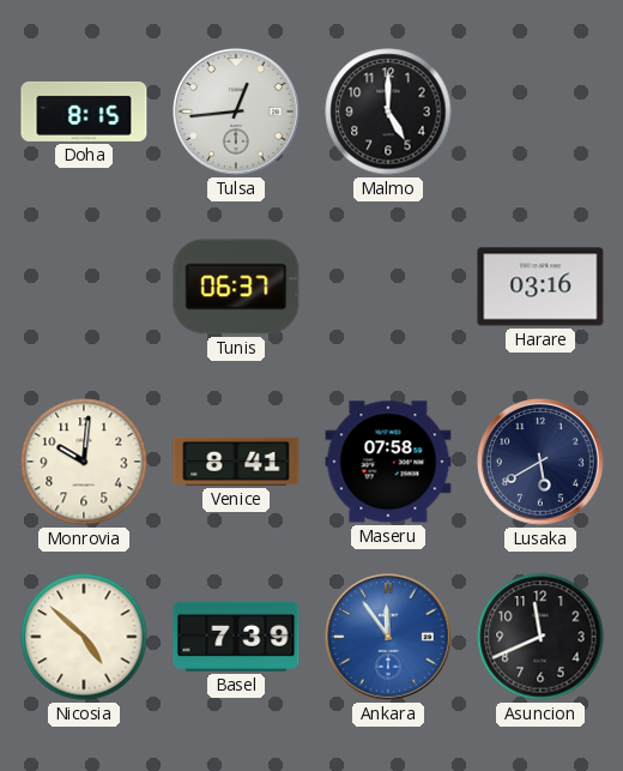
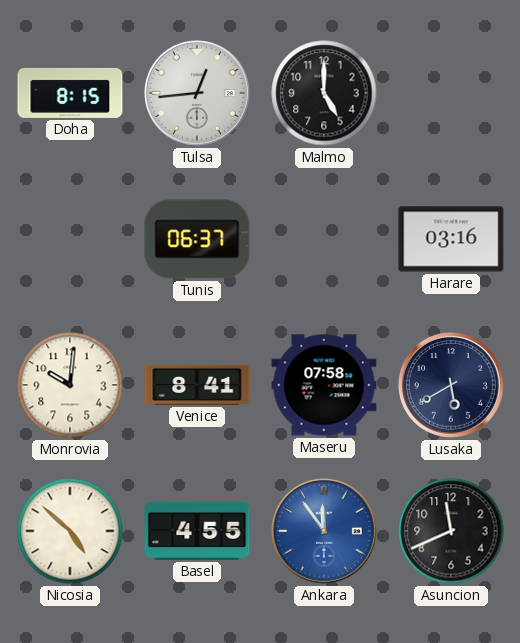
Basel: 7:39 -> 4:55
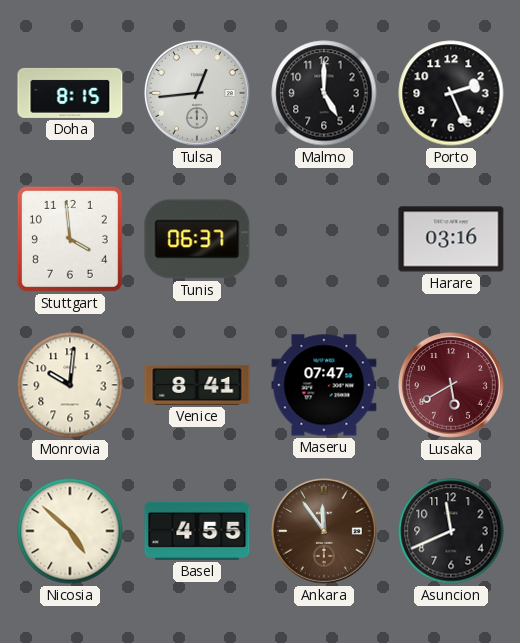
Porto: none -> 2:26
Stuttgart: none -> 3:59
Maseru: 07:58 -> 07:47
Lusaka dial: navy -> burgundy
Ankara dial: blue -> brown
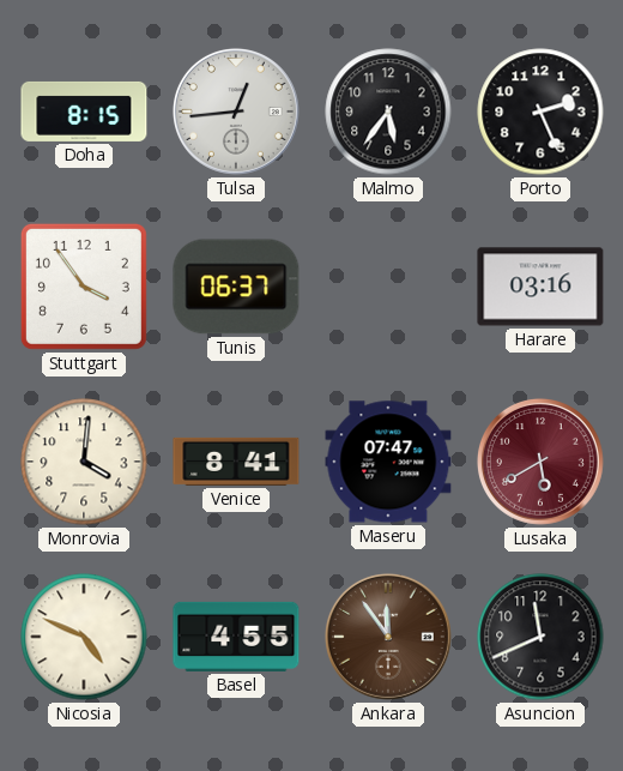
Malmo: 5:00 -> 5:36
Stuttgart: 3:59 -> 3:54
Monrovia: 10:01 -> 4:01
Nicosia: 4:52 -> 4:49
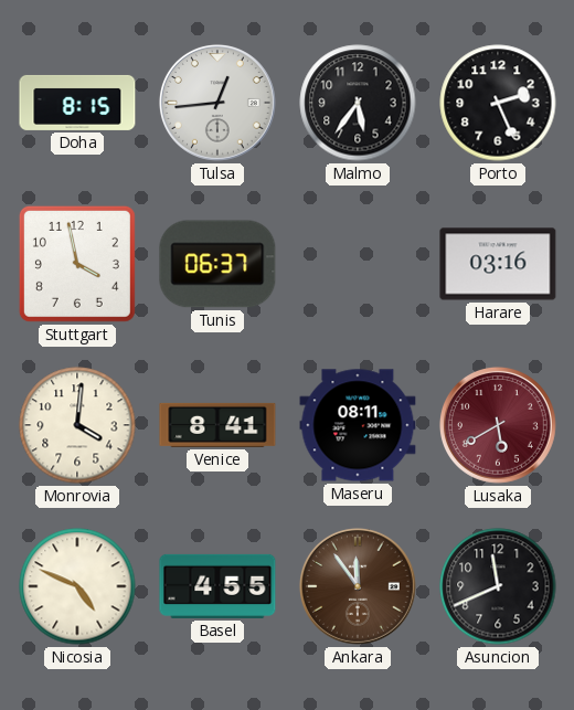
Stuttgart: 3:54 -> 3:58
Maseru: 07:47 -> 08:11
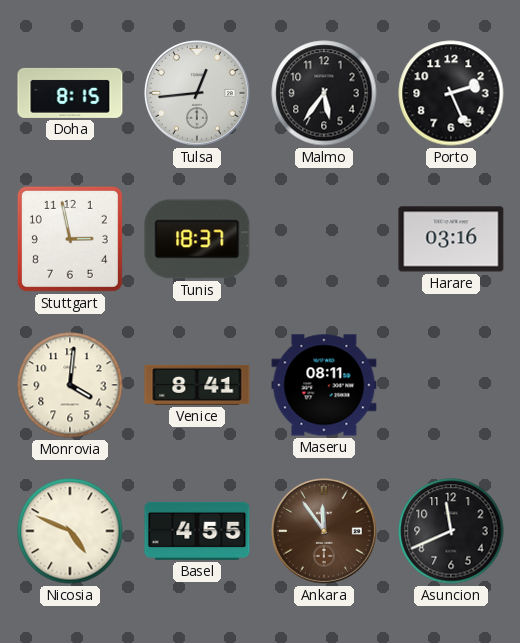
Stuttgart: 3:58 -> 2:58
Tunis: 06:37 -> 18:37
Lusaka: 5:40 -> none
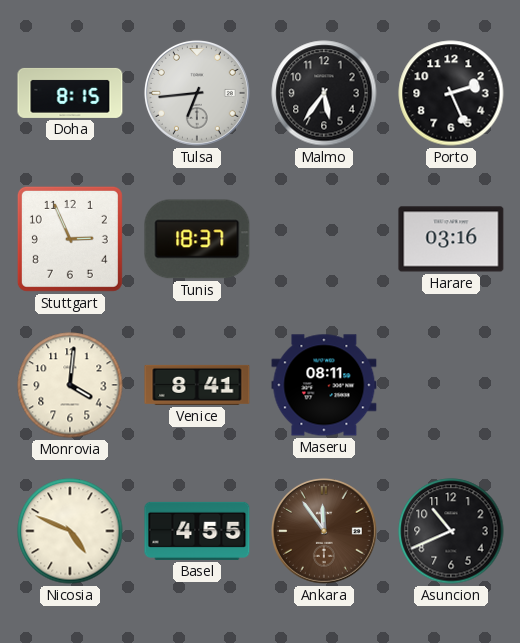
Tulsa: 12:44 -> 6:44
Stuttgart: 2:58 -> 2:56
Asuncion: 11:41 -> 10:41
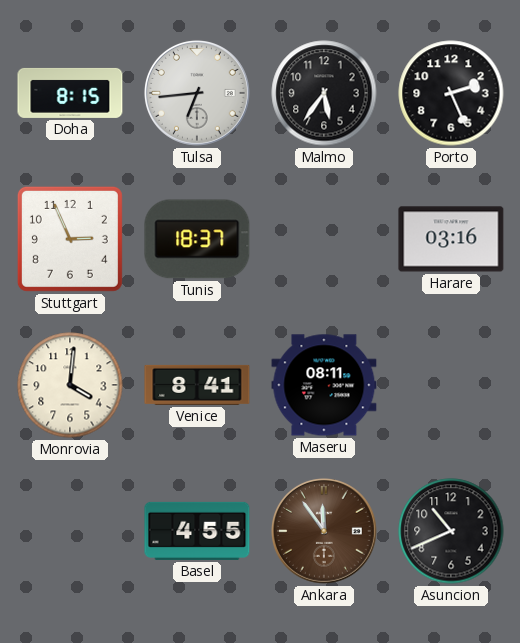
Nicosia: 4:49 -> none
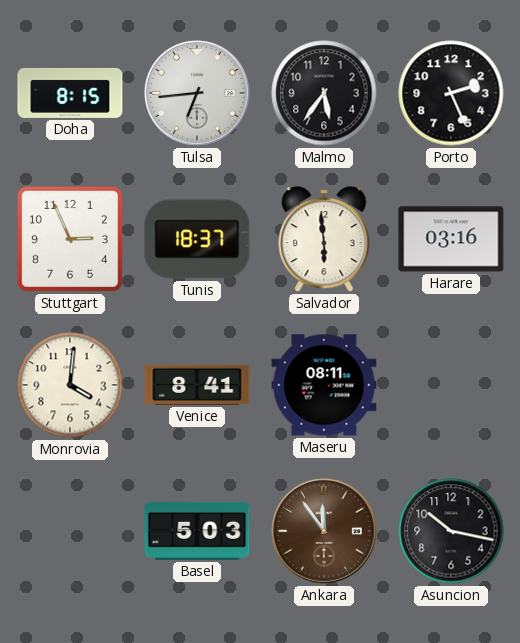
Salvador: none -> 5:59
Basel: 4:55 -> 5:03
Asuncion: 10:41 -> 10:17
